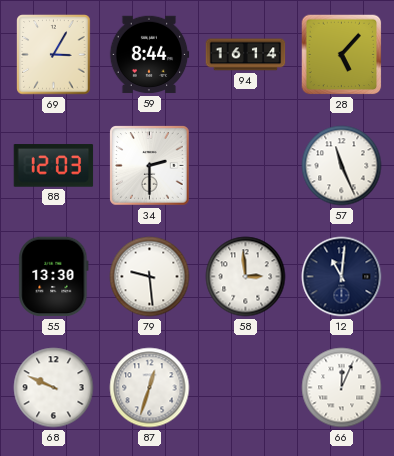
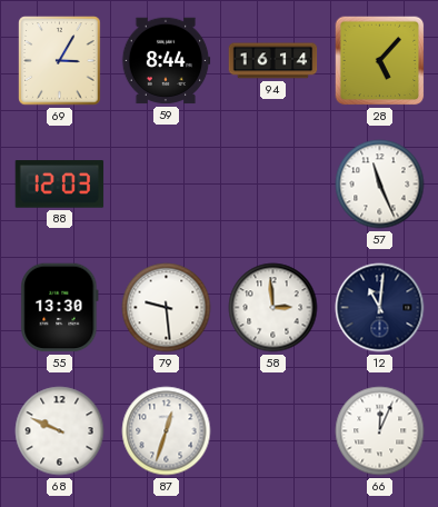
34: 2:30 -> none
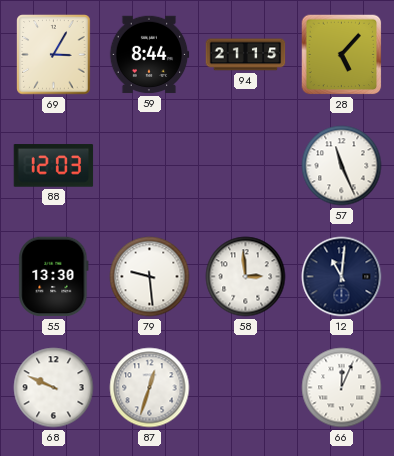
94: 16:14 -> 21:15
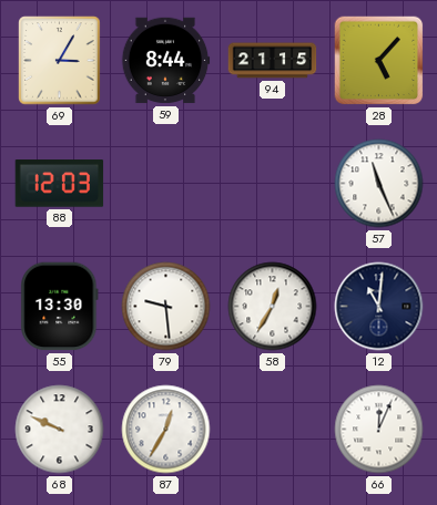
58: 2:59 -> 12:35
87: 12:33 -> 12:35
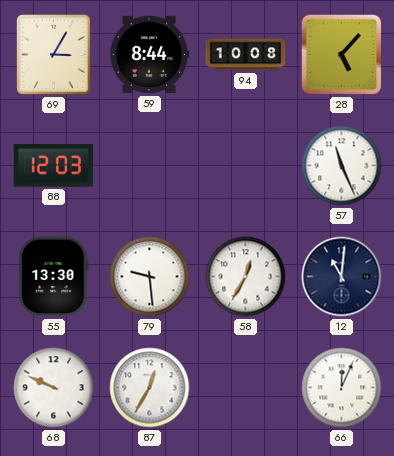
94: 21:15 -> 10:08
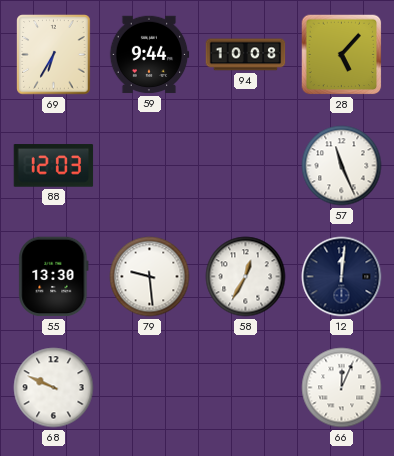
69: 3:05 -> 6:35
59: 8:44 -> 9:44
12: 11:01 -> 12:01
87: 12:35 -> none
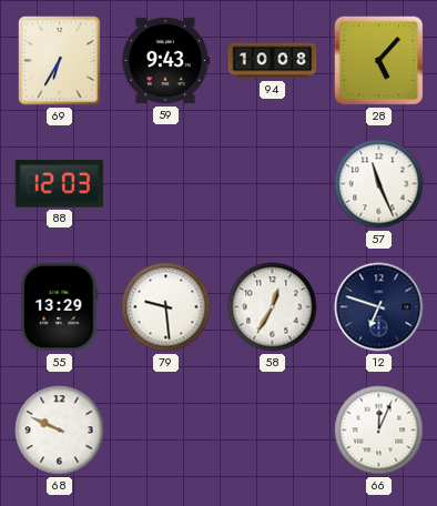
59: 9:44 -> 9:43
55: 13:30 -> 13:29
12: 12:01 -> 6:48
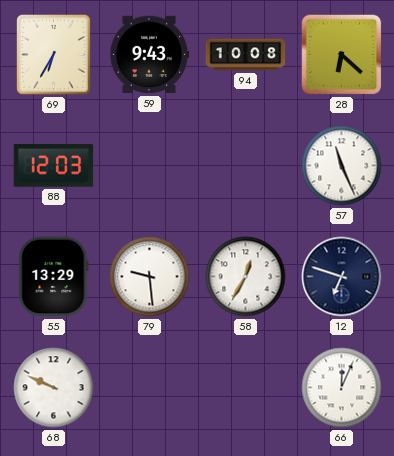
28: 5:07 -> 6:22
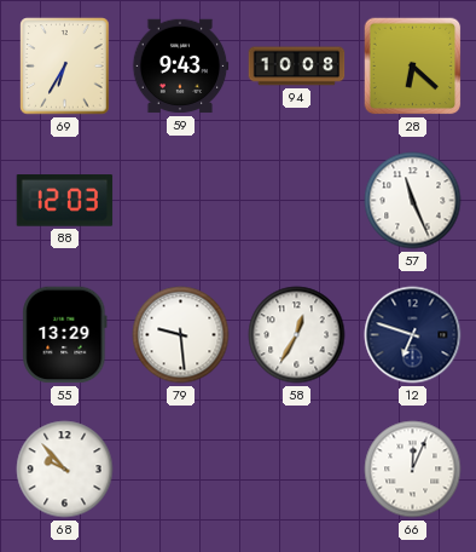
68: 9:49 -> 9:53
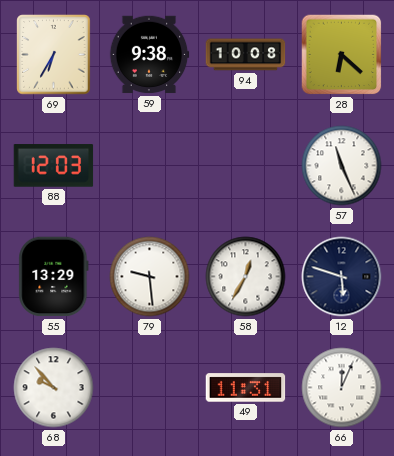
59: 9:43 -> 9:38
12: 6:48 -> 5:48
49: none -> 11:31
